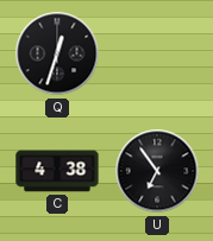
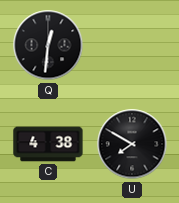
Q: 12:33 -> 12:31
U: 6:54 -> 7:50
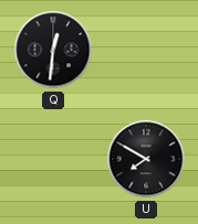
C: 4:38 -> none
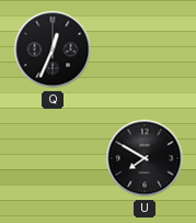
Q: 12:31 -> 12:34
